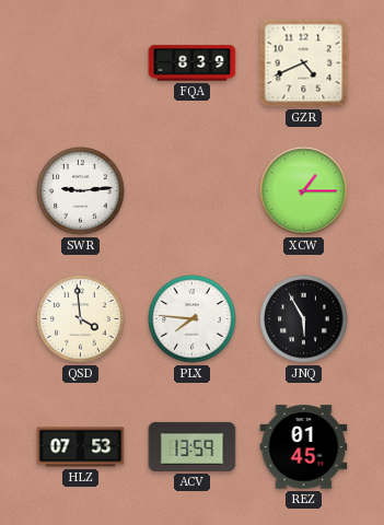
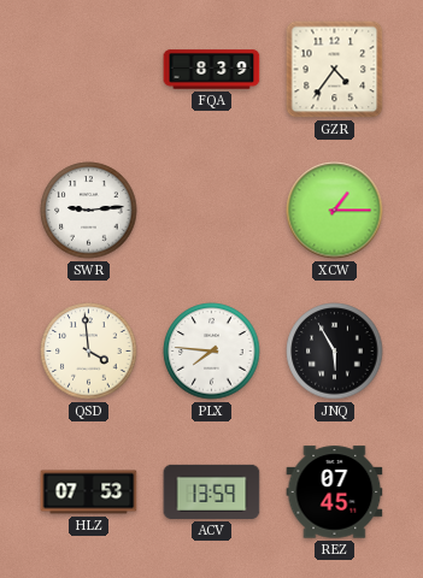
GZR: 4:41 -> 4:36
REZ: 01:45 -> 07:45
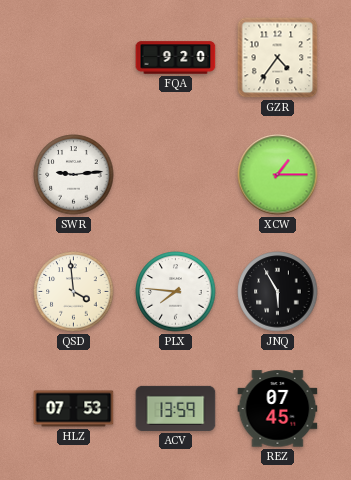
FQA: 8:39 -> 9:20
